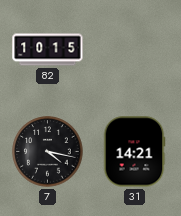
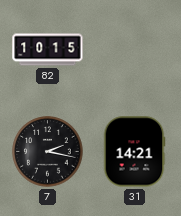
7: 4:17 -> 2:17
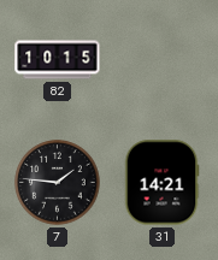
7: 2:17 -> 1:46
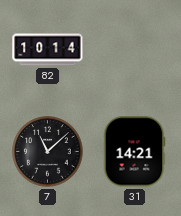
82: 10:15 -> 10:14
7: 1:46 -> 11:08
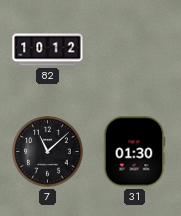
82: 10:14 -> 10:12
31: 14:21 -> 01:30
